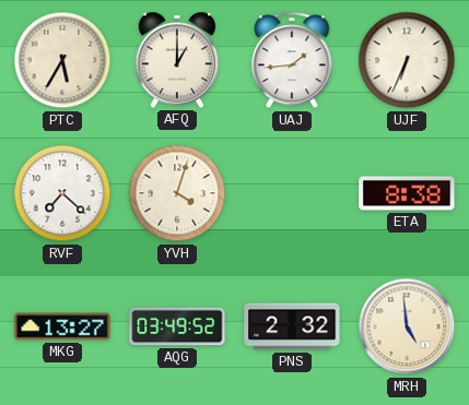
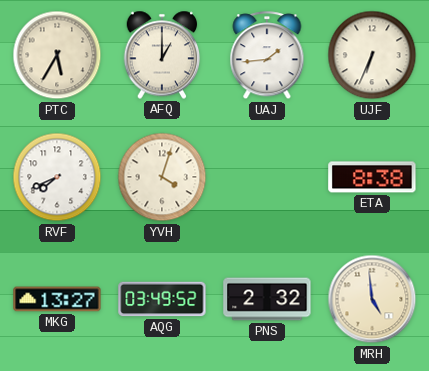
RVF: 7:22 -> 7:41
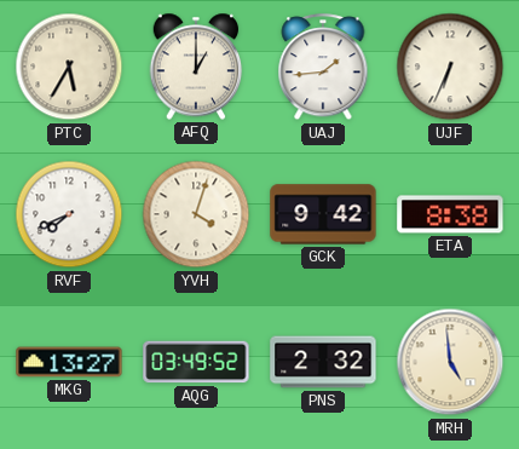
GCK: none -> 9:42
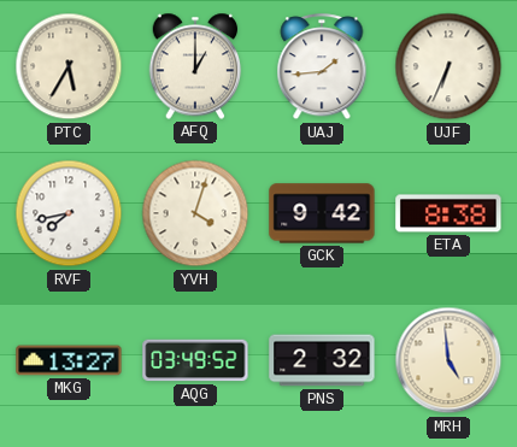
RVF: 7:41 -> 7:43
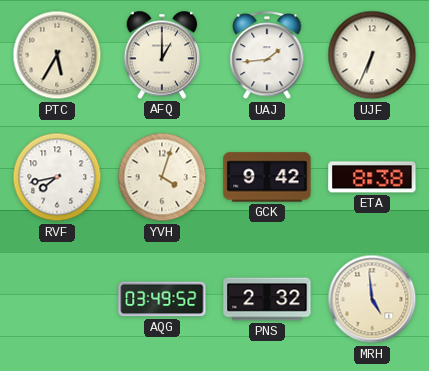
MKG: 13:27 -> none
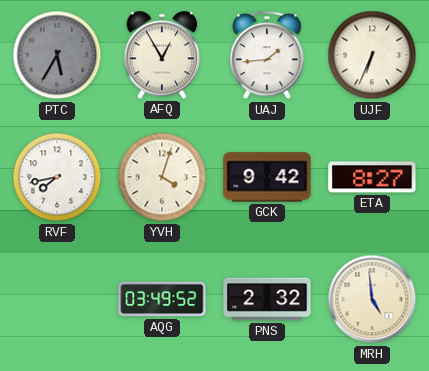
PTC dial: cream -> grey
AFQ: 1:00 -> 12:55
ETA: 8:38 -> 8:27
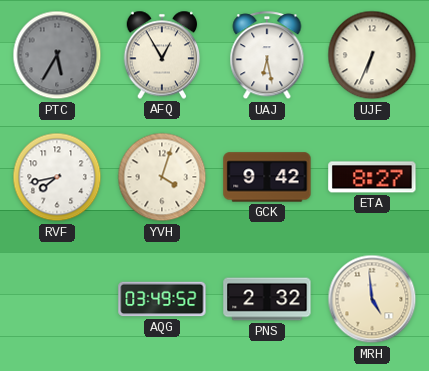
UAJ: 1:44 -> 6:28
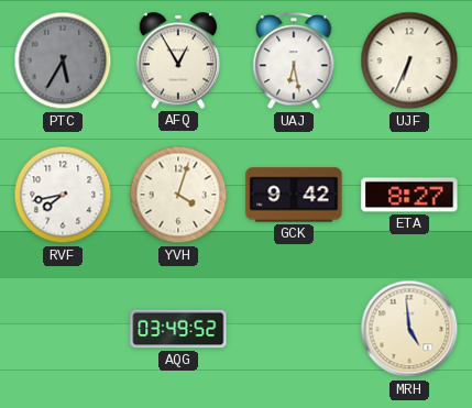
PNS: 2:32 -> none
